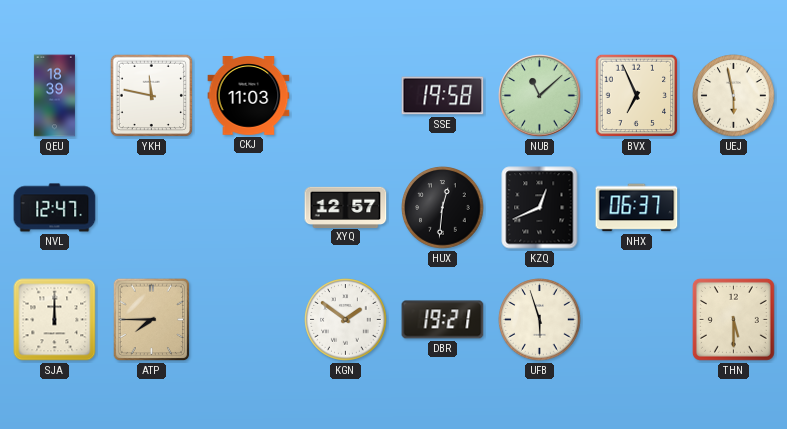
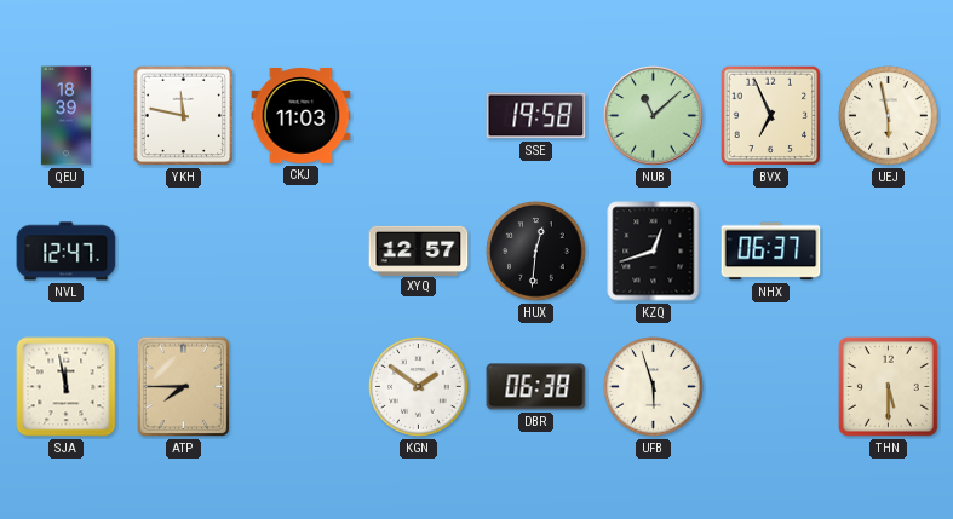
KZQ: 12:41 -> 12:42
SJA: 12:00 -> 11:58
DBR: 19:21 -> 06:38
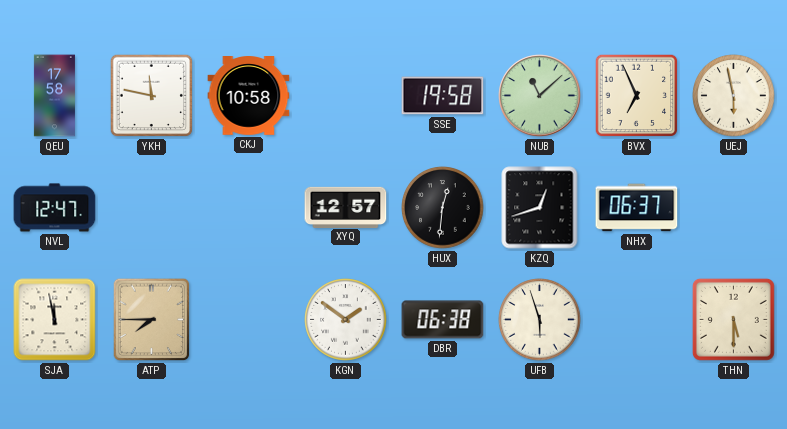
QEU: 18:39 -> 17:58
CKJ: 11:03 -> 10:58
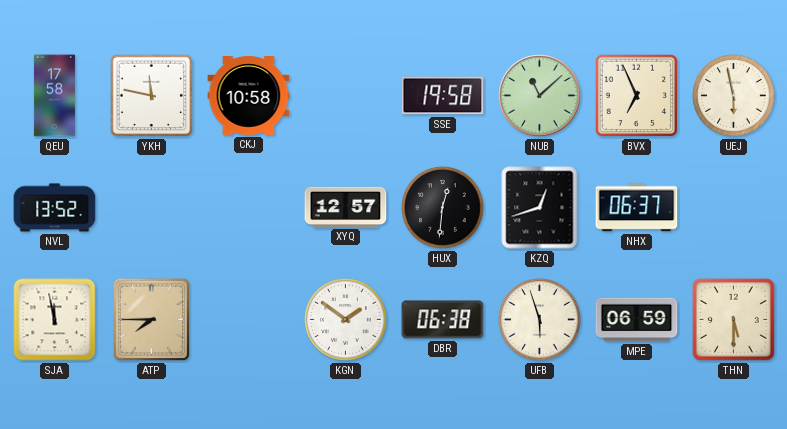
NVL: 12:47 -> 13:52
MPE: none -> 06:59
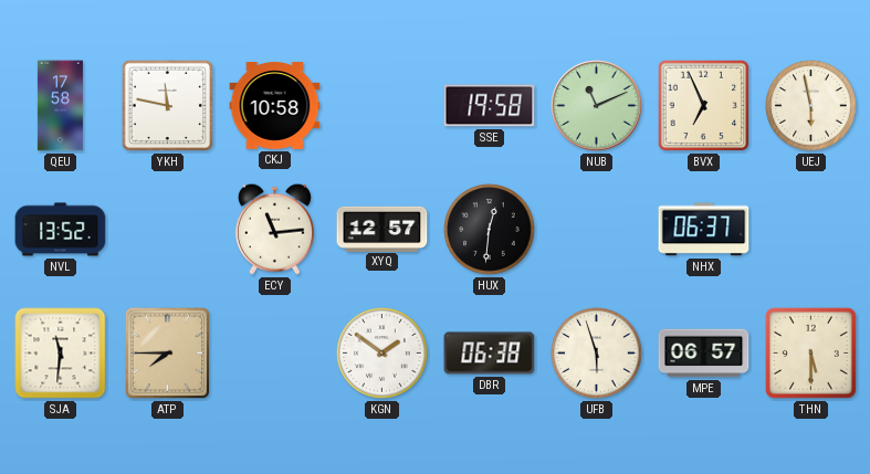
NUB: 11:08 -> 11:11
ECY: none -> 11:14
KZQ: 12:42 -> none
SJA: 11:58 -> 11:31
MPE: 06:59 -> 06:57
